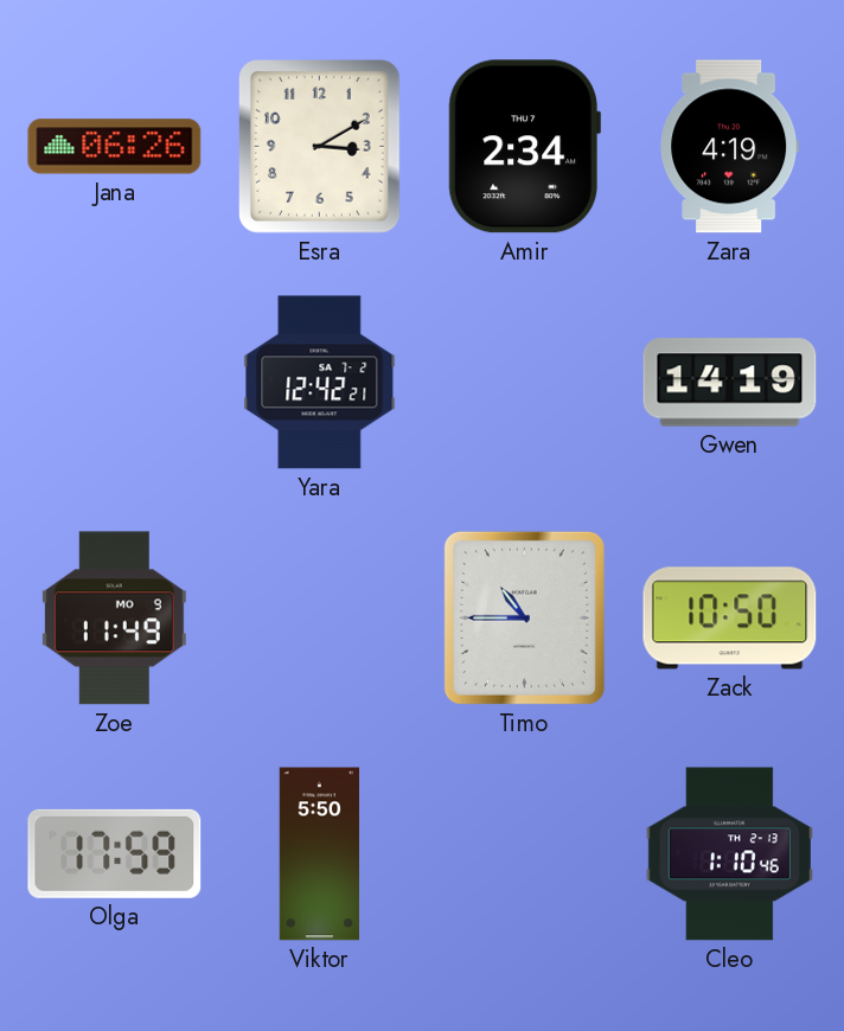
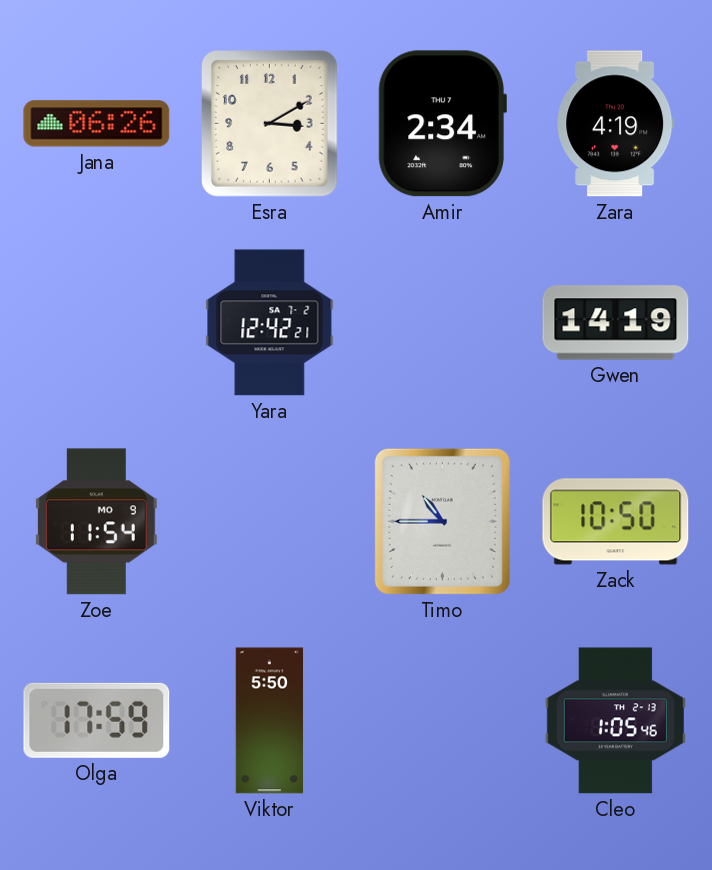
Zoe: 11:49 -> 11:54
Cleo: 1:10 -> 1:05
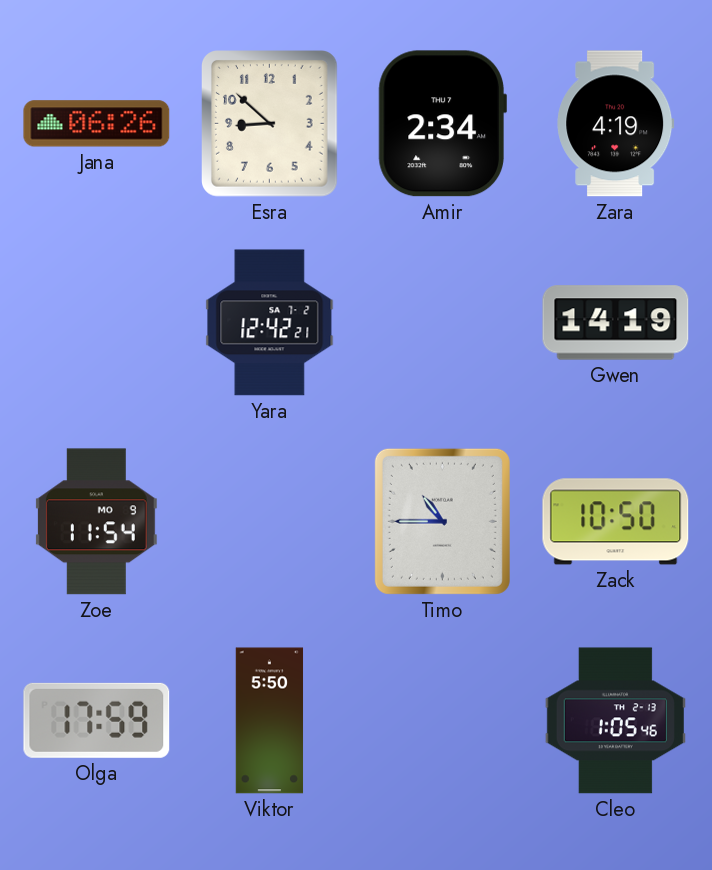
Esra: 3:10 -> 8:52
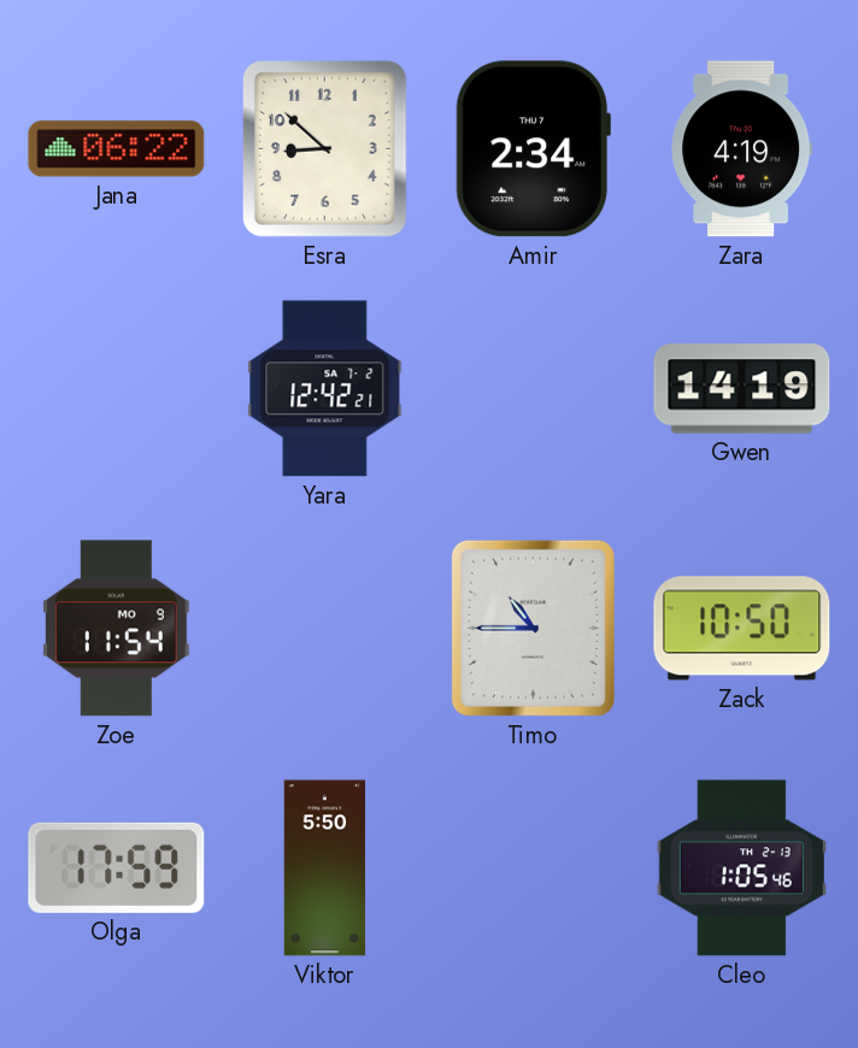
Jana: 06:26 -> 06:22
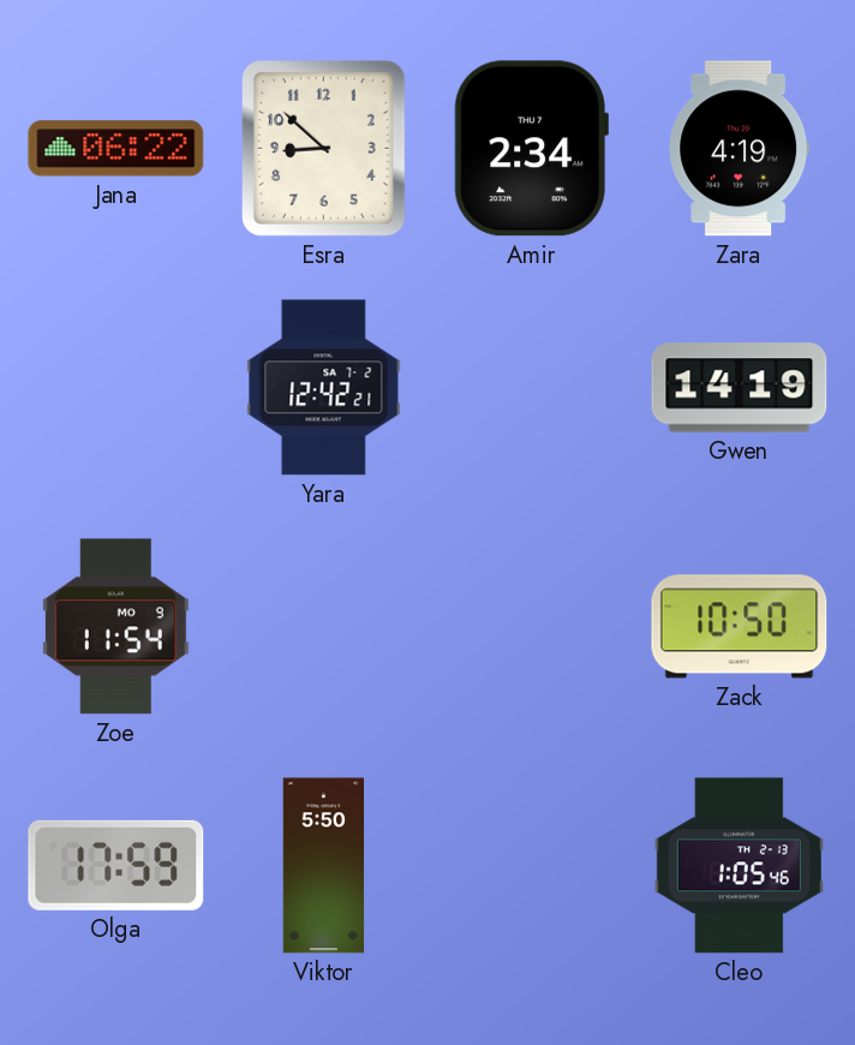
Timo: 10:45 -> none
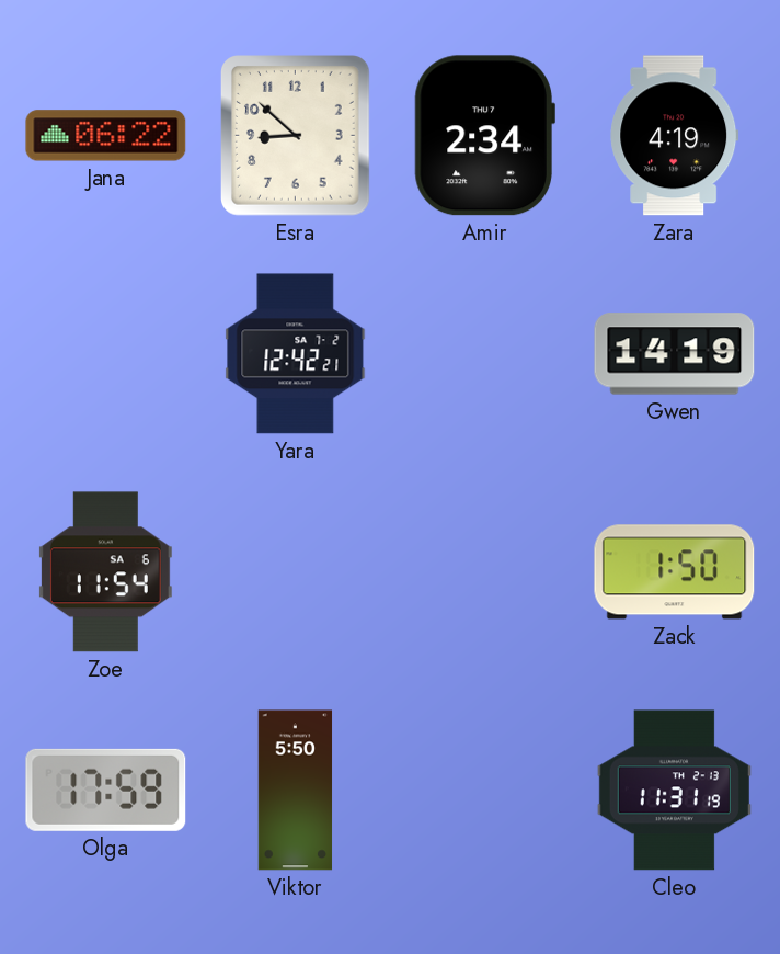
Zoe date: MO 9 -> SA 6
Zack: 10:50 -> 1:50
Cleo: 1:05 -> 11:31
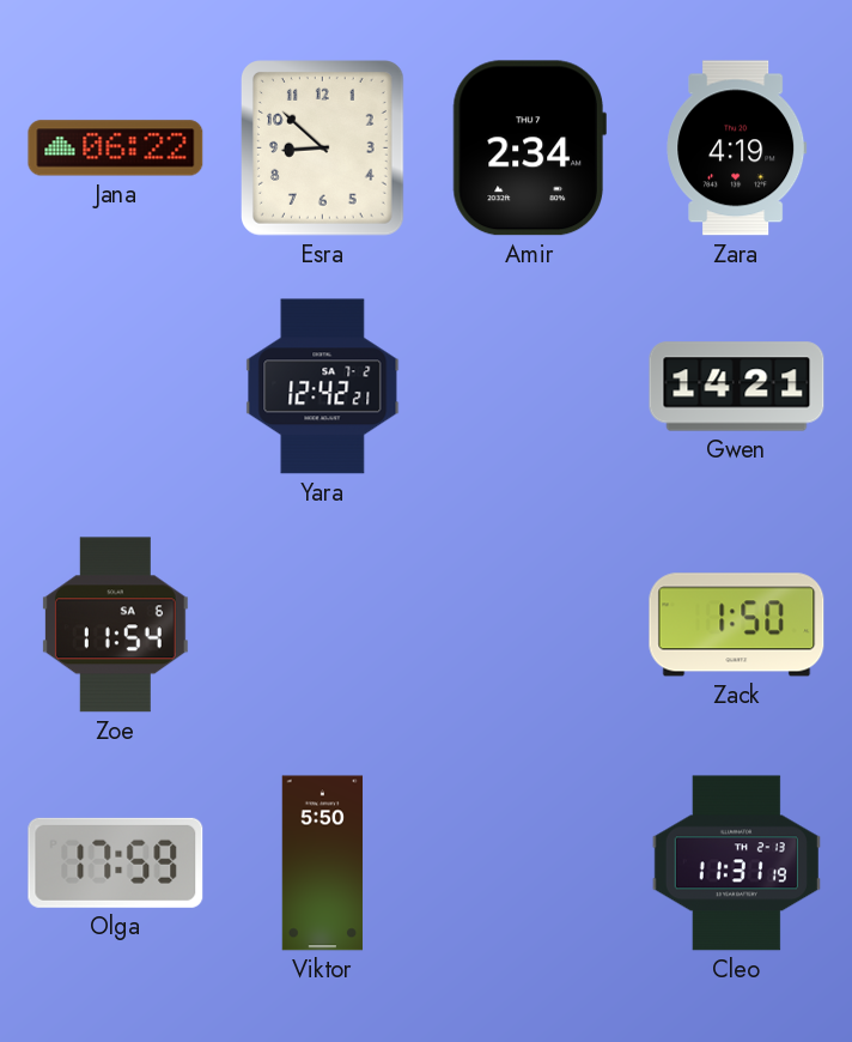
Gwen: 14:19 -> 14:21
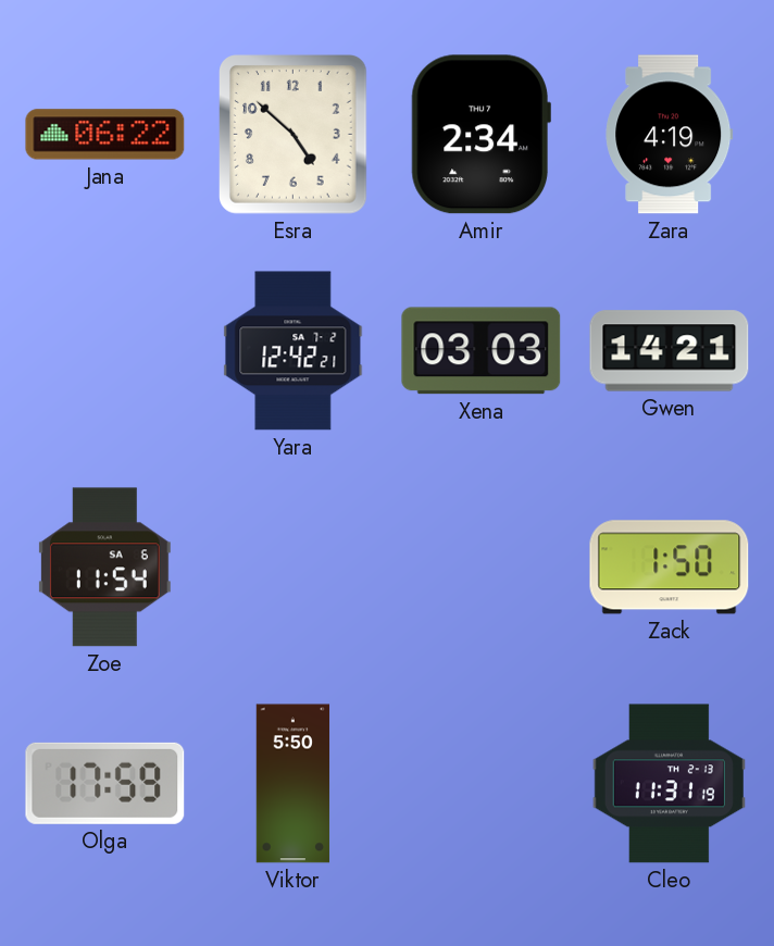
Esra: 8:52 -> 4:52
Xena: none -> 03:03
